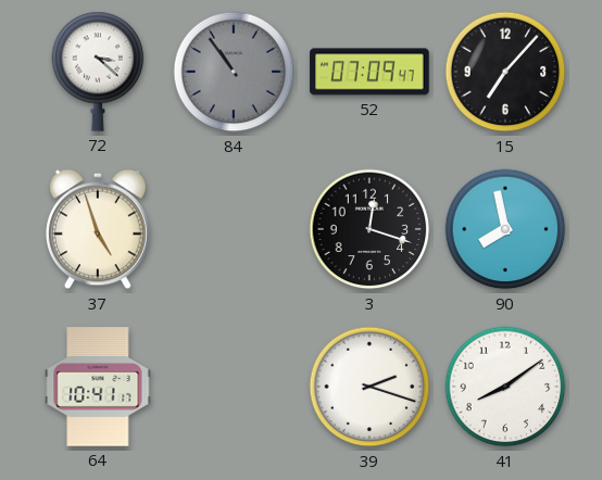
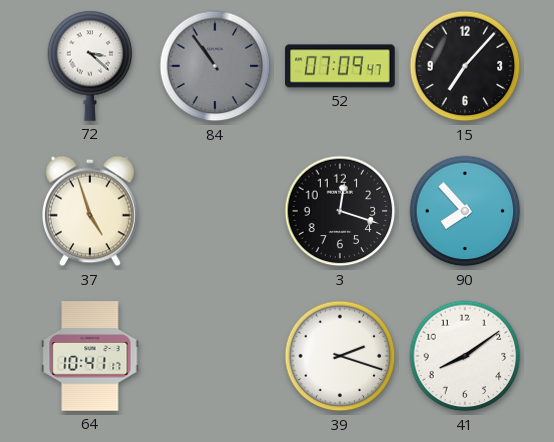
90: 7:58 -> 7:53
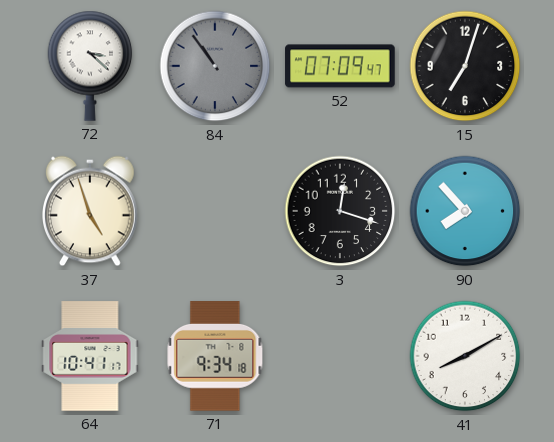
15: 7:07 -> 7:03
71: none -> 9:34
39: 2:18 -> none
41: 8:09 -> 8:10
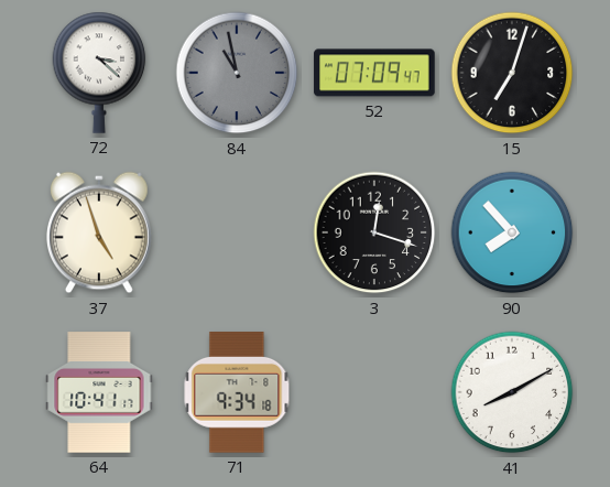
84: 10:54 -> 10:58
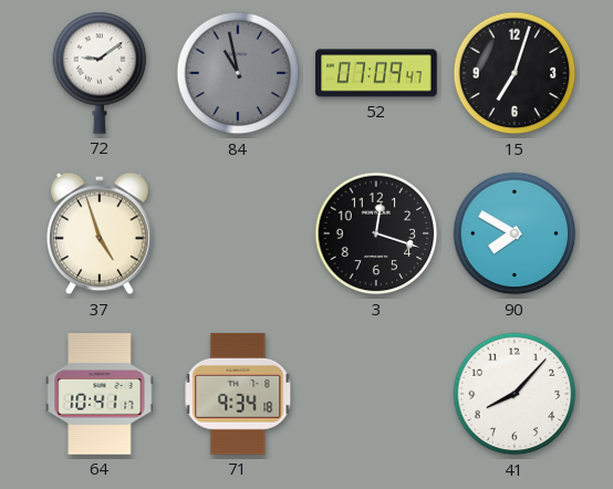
72: 3:22 -> 9:09
90: 7:53 -> 7:50
41: 8:10 -> 8:07
